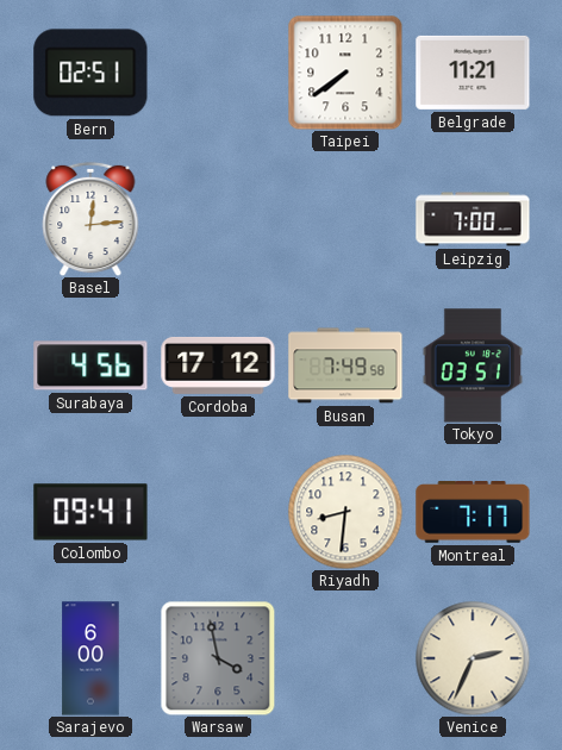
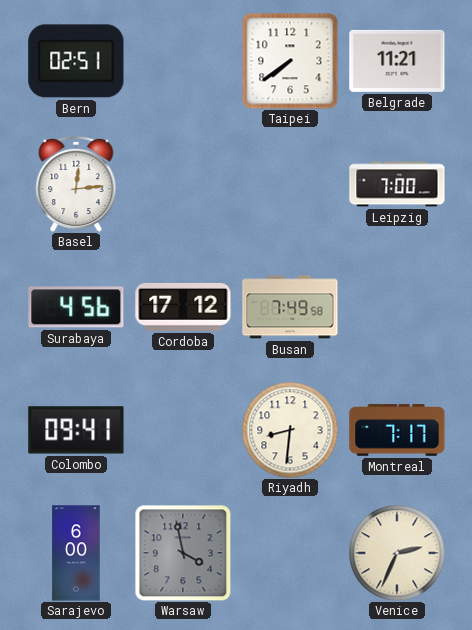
Tokyo: 03:51 -> none
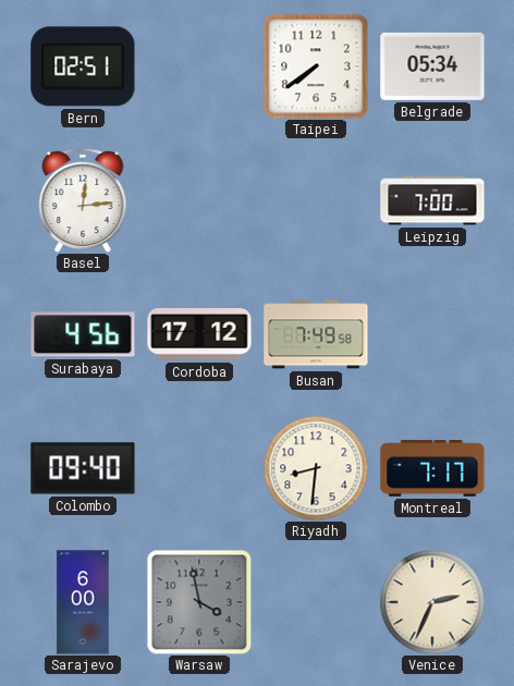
Belgrade: 11:21 -> 05:34
Colombo: 09:41 -> 09:40
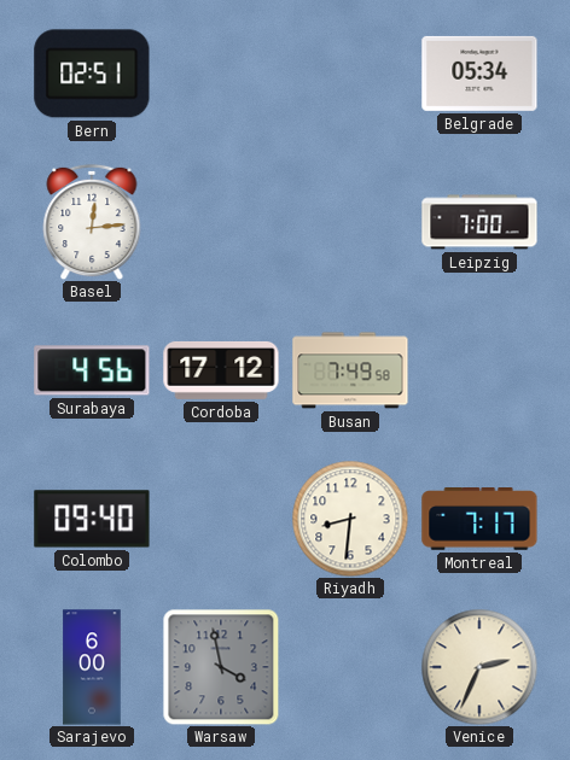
Taipei: 7:39 -> none
